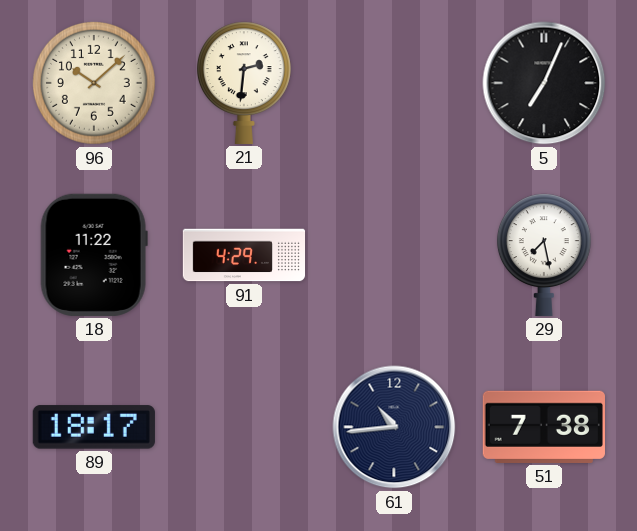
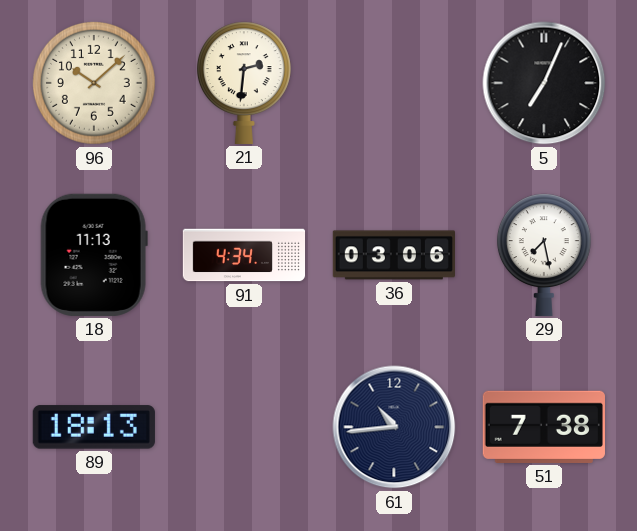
18: 11:22 -> 11:13
91: 4:29 -> 4:34
36: none -> 03:06
89: 18:17 -> 18:13
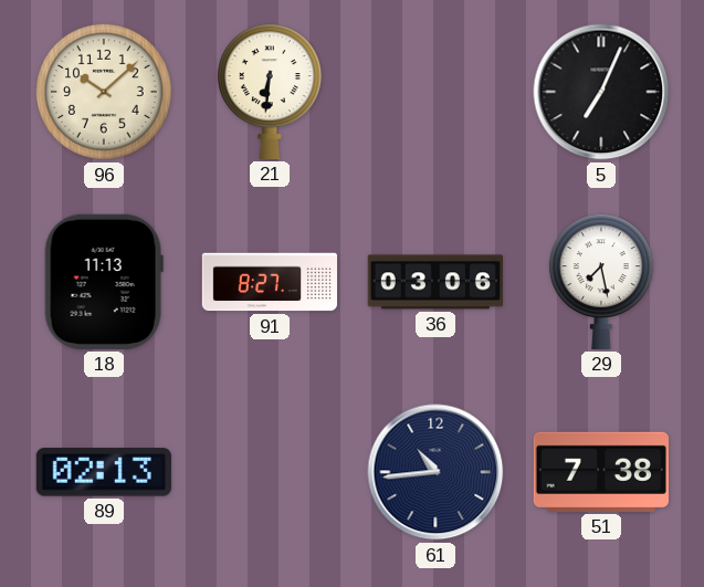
21: 2:31 -> 6:31
91: 4:34 -> 8:27
89: 18:13 -> 02:13
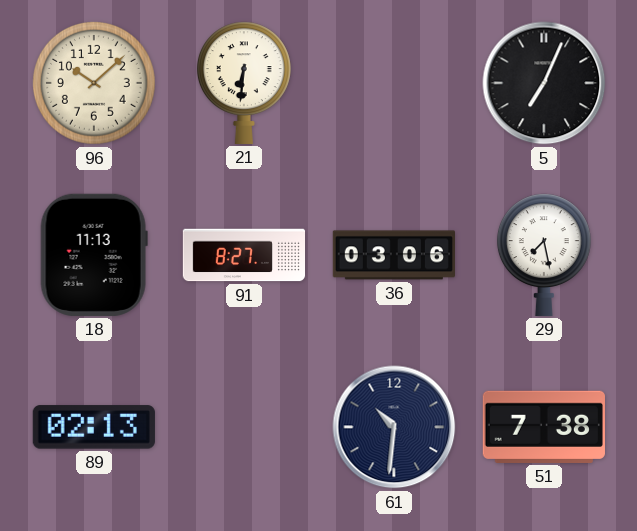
61: 10:44 -> 10:31
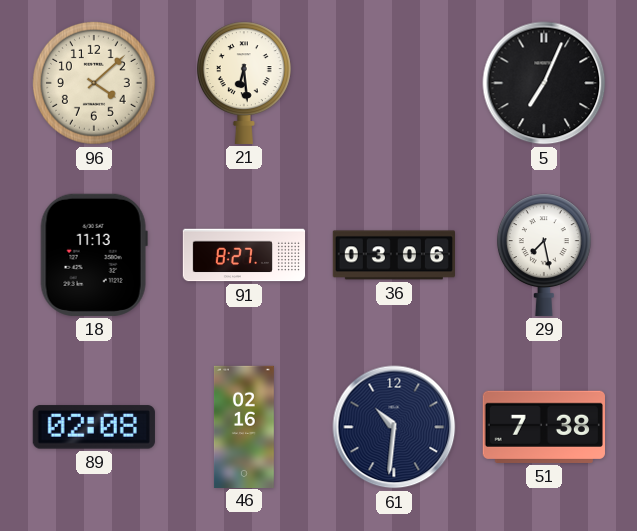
96: 10:08 -> 4:08
21: 6:31 -> 6:29
89: 02:13 -> 02:08
46: none -> 02:16
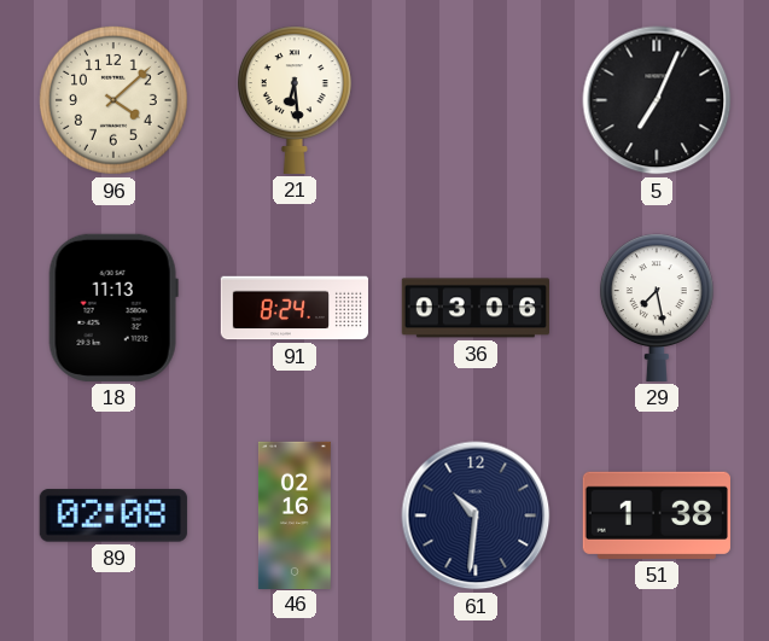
91: 8:27 -> 8:24
51: 7:38 -> 1:38
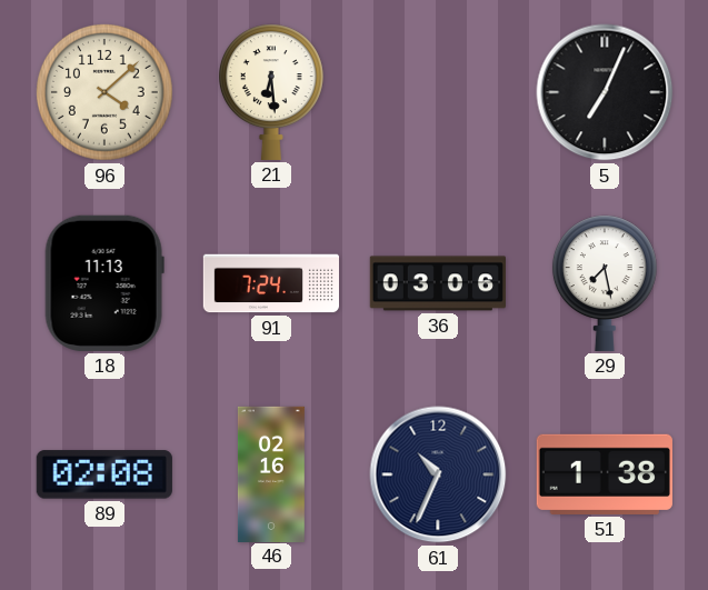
91: 8:24 -> 7:24
61: 10:31 -> 10:34
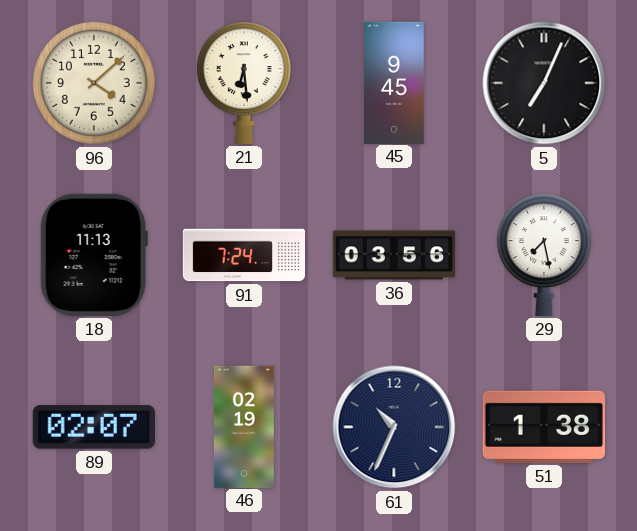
45: none -> 9:45
36: 03:06 -> 03:56
89: 02:08 -> 02:07
46: 02:16 -> 02:19
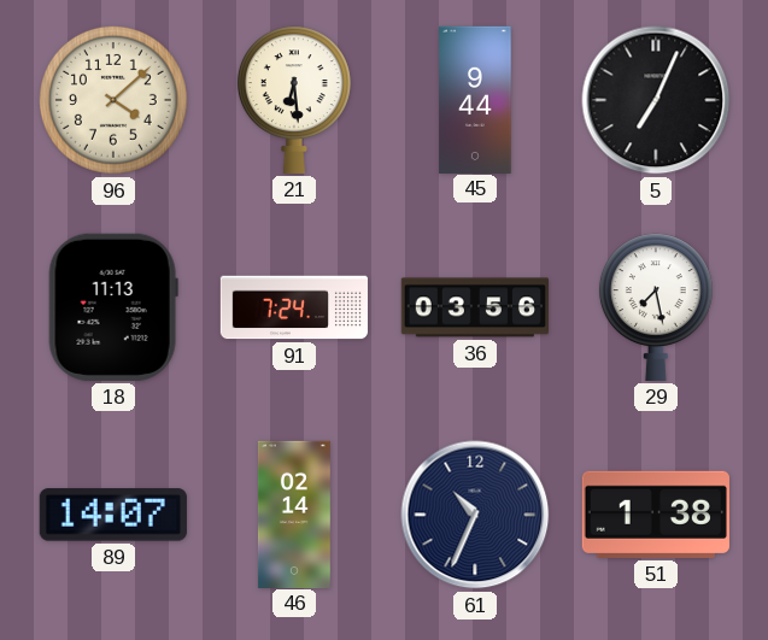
45: 9:45 -> 9:44
89: 02:07 -> 14:07
46: 02:19 -> 02:14
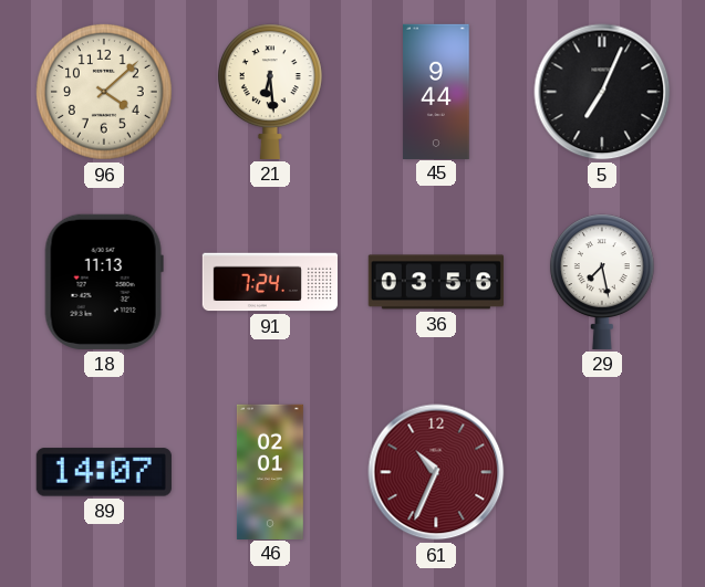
46: 02:14 -> 02:01
61 dial: navy -> burgundy
51: 1:38 -> none
